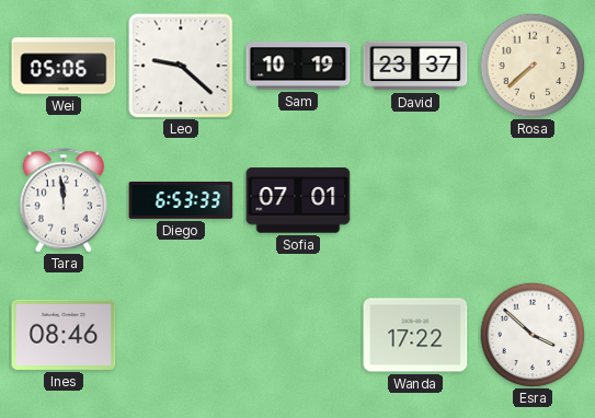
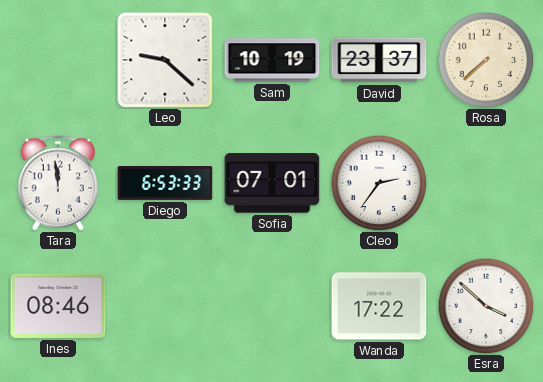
Wei: 05:06 -> none
Cleo: none -> 2:36
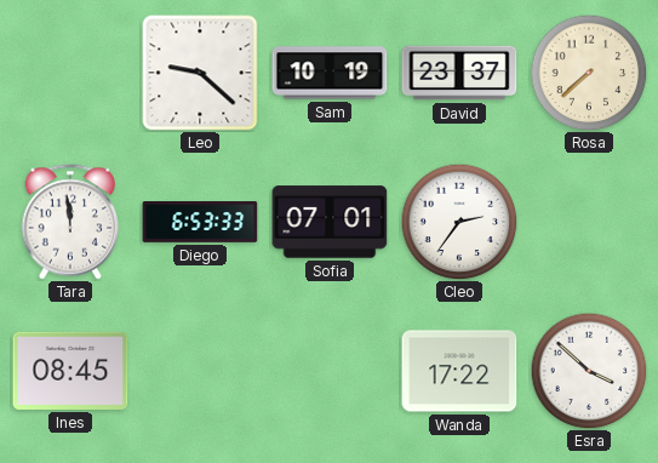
Ines: 08:46 -> 08:45
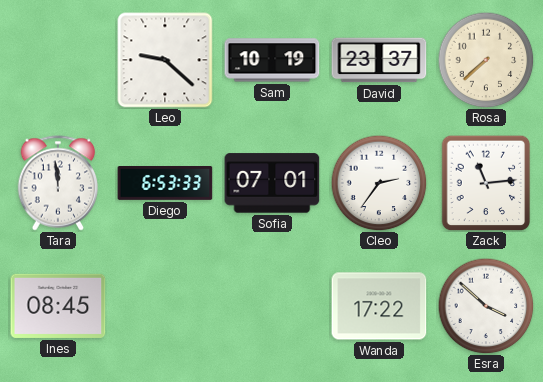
Zack: none -> 11:14
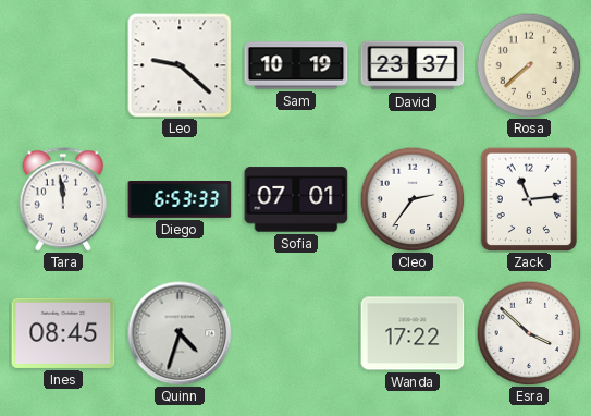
Quinn: none -> 4:33
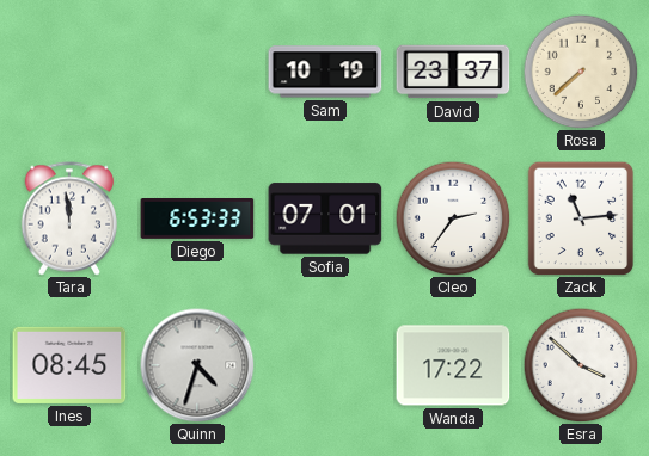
Leo: 9:22 -> none
